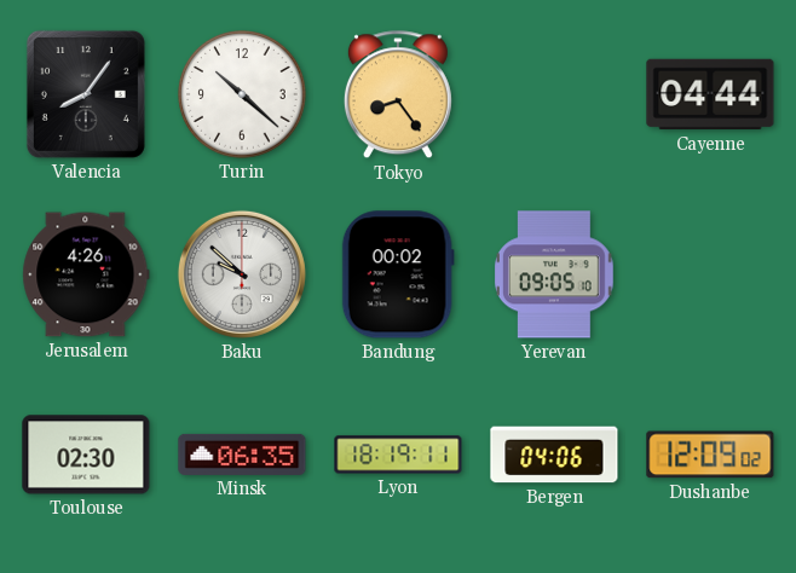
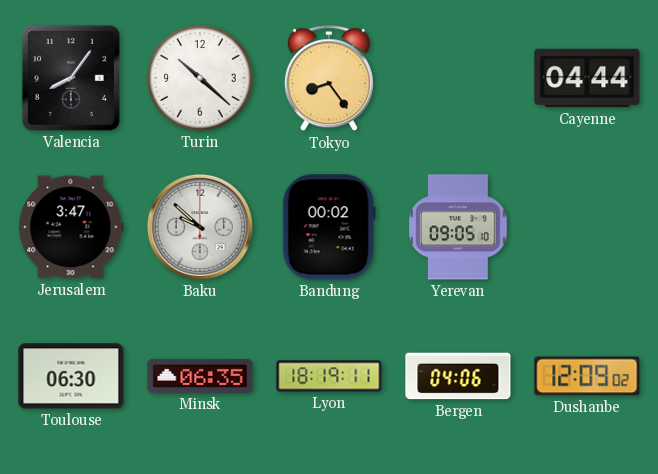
Jerusalem: 4:26 -> 3:47
Toulouse: 02:30 -> 06:30
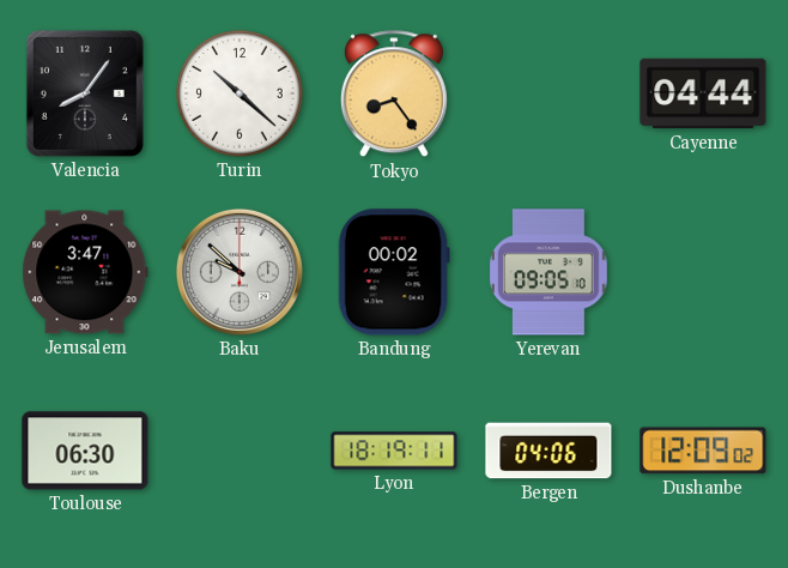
Minsk: 06:35 -> none
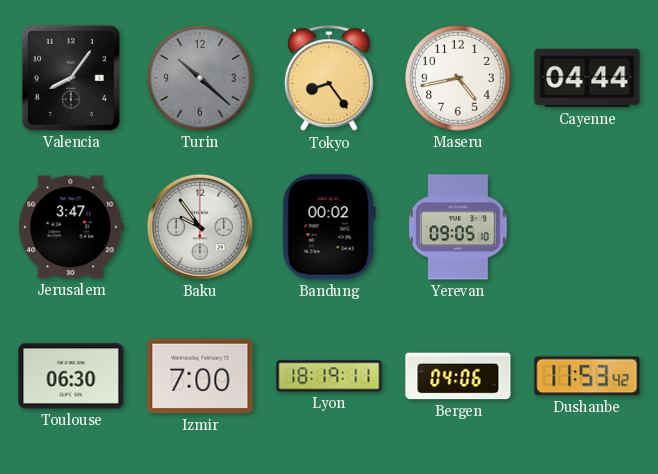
Turin dial: white -> grey
Maseru: none -> 4:43
Baku: 9:52 -> 9:54
Izmir: none -> 7:00
Dushanbe: 12:09 -> 11:53
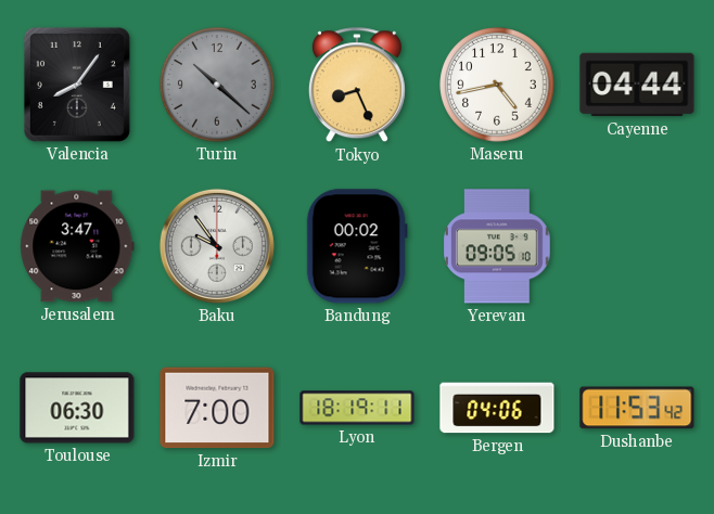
Tokyo: 8:24 -> 8:26
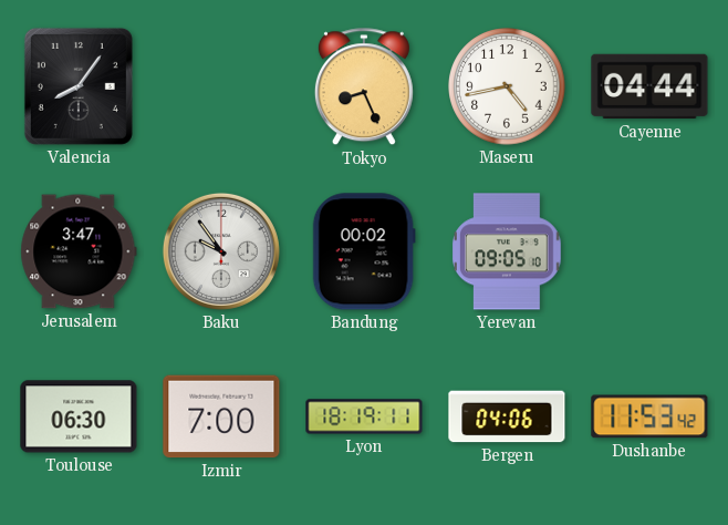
Turin: 10:22 -> none
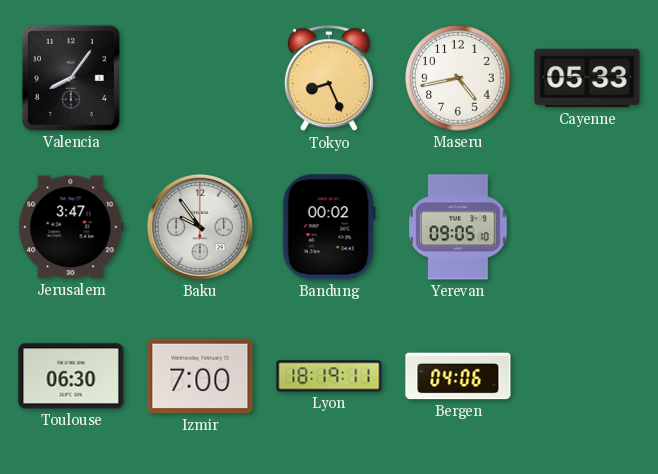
Cayenne: 04:44 -> 05:33
Dushanbe: 11:53 -> none
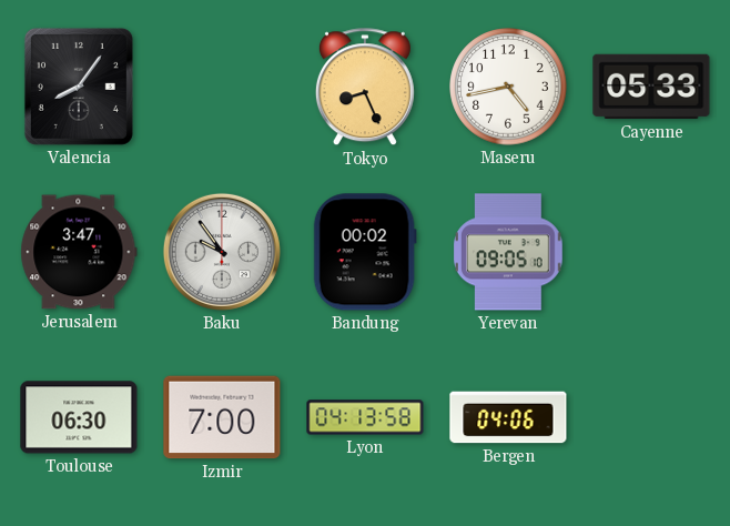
Lyon: 18:19 -> 04:13
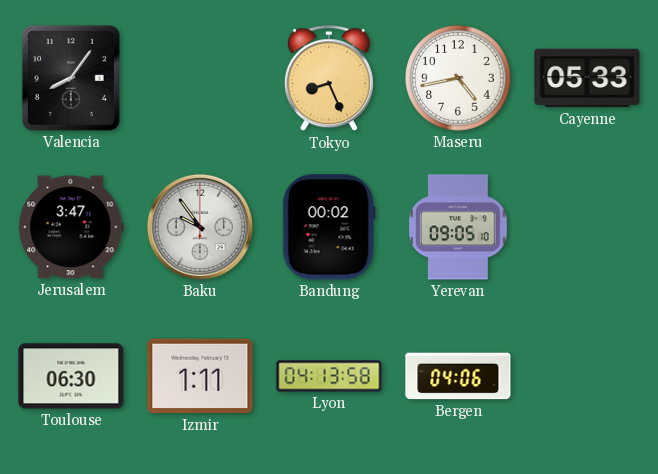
Izmir: 7:00 -> 1:11
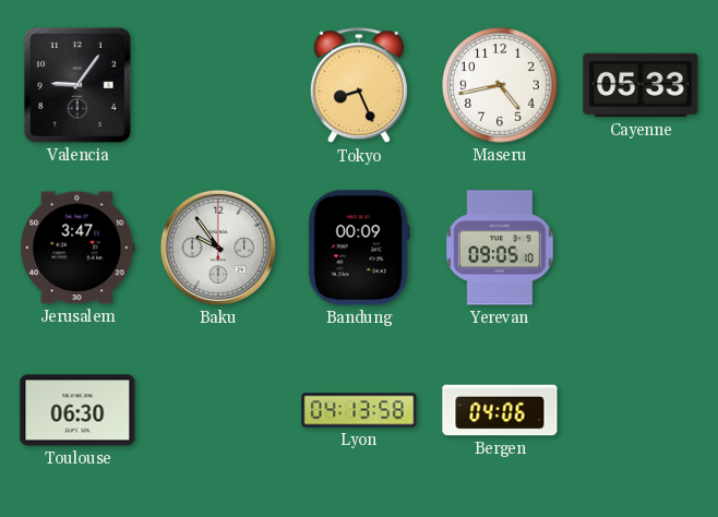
Valencia: 8:06 -> 9:06
Bandung: 00:02 -> 00:09
Izmir: 1:11 -> none
